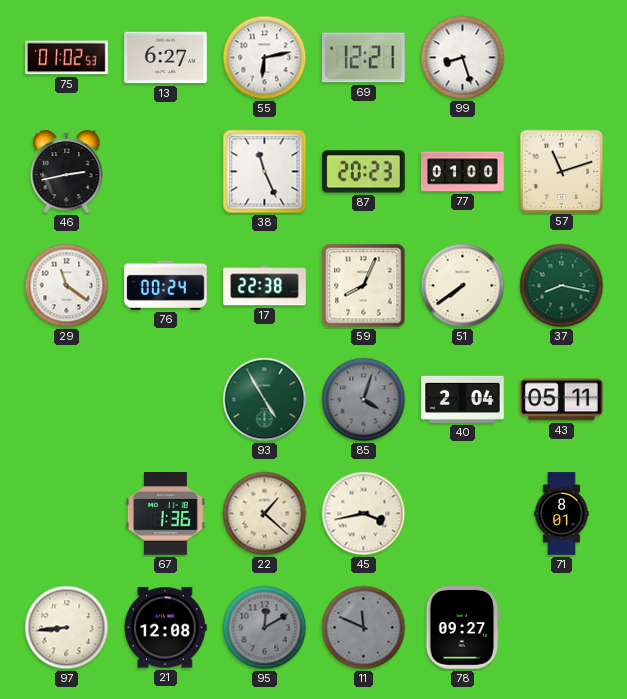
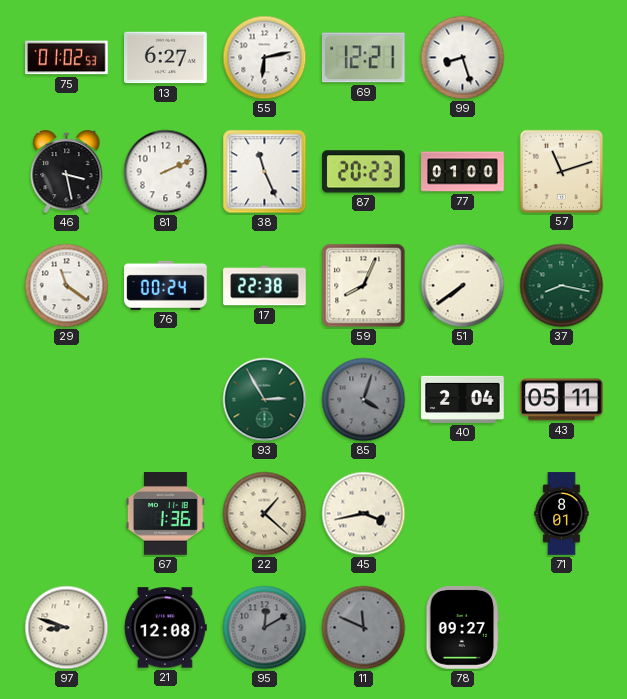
46: 2:43 -> 3:28
81: none -> 2:11
93: 4:55 -> 2:55
97: 8:44 -> 8:48
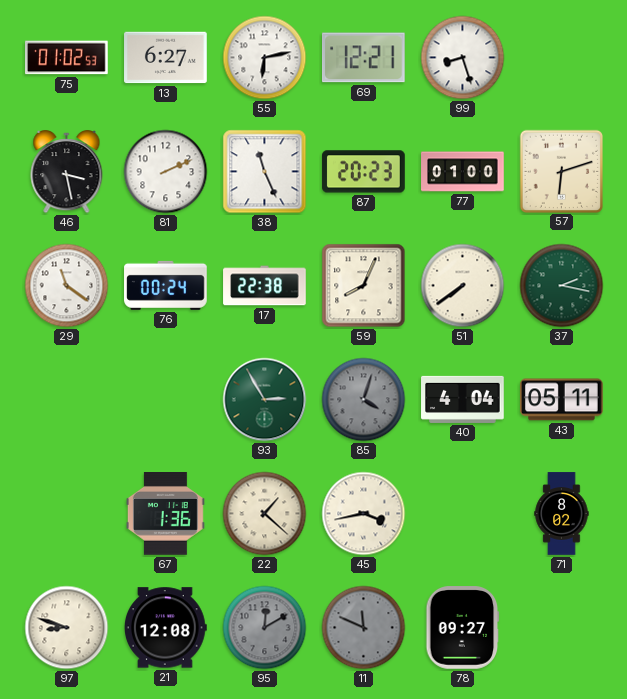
57: 11:12 -> 6:12
37: 8:17 -> 2:17
40: 2:04 -> 4:04
71: 8:01 -> 8:02
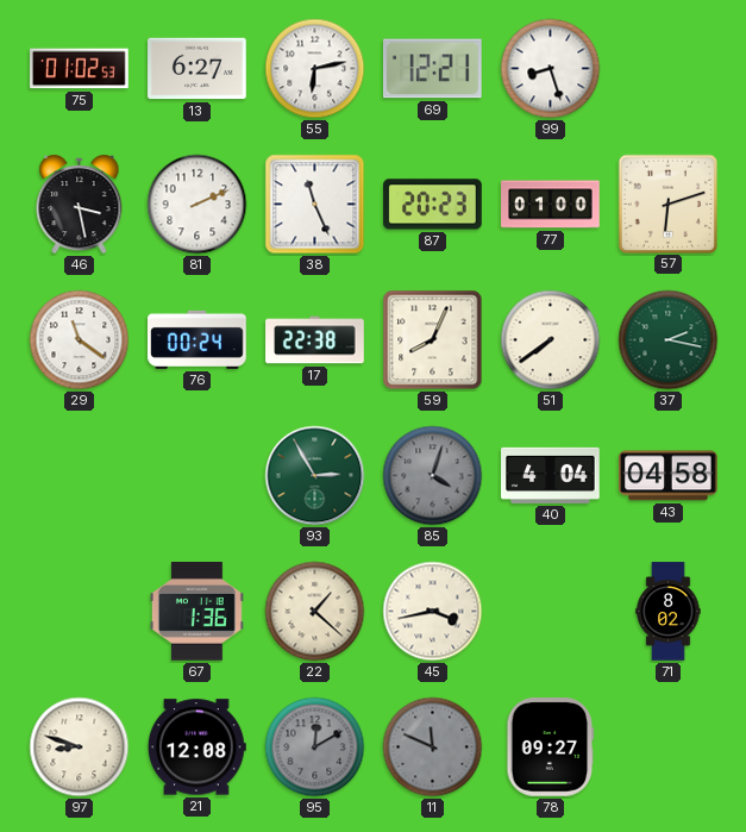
43: 05:11 -> 04:58
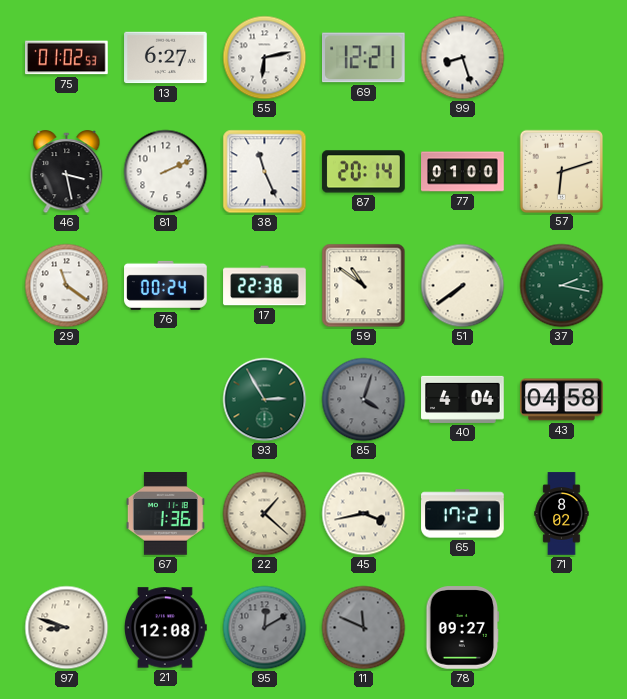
87: 20:23 -> 20:14
59: 8:04 -> 10:51
65: none -> 17:21
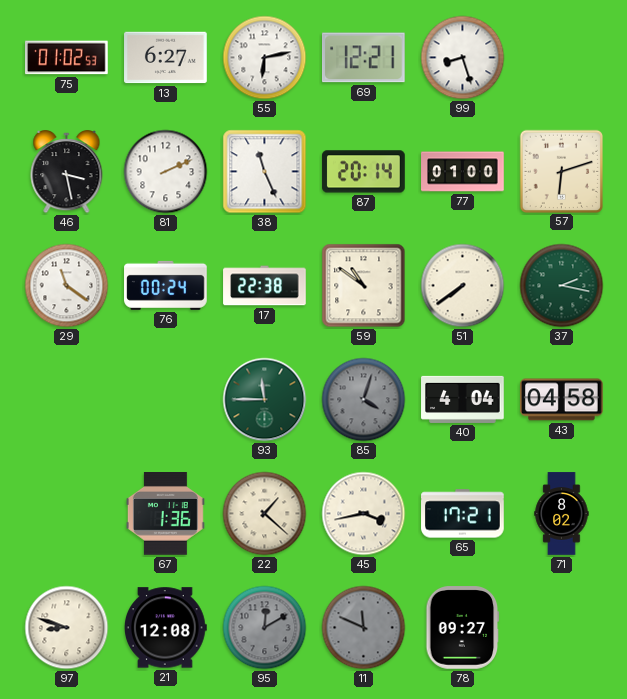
93: 2:55 -> 11:45
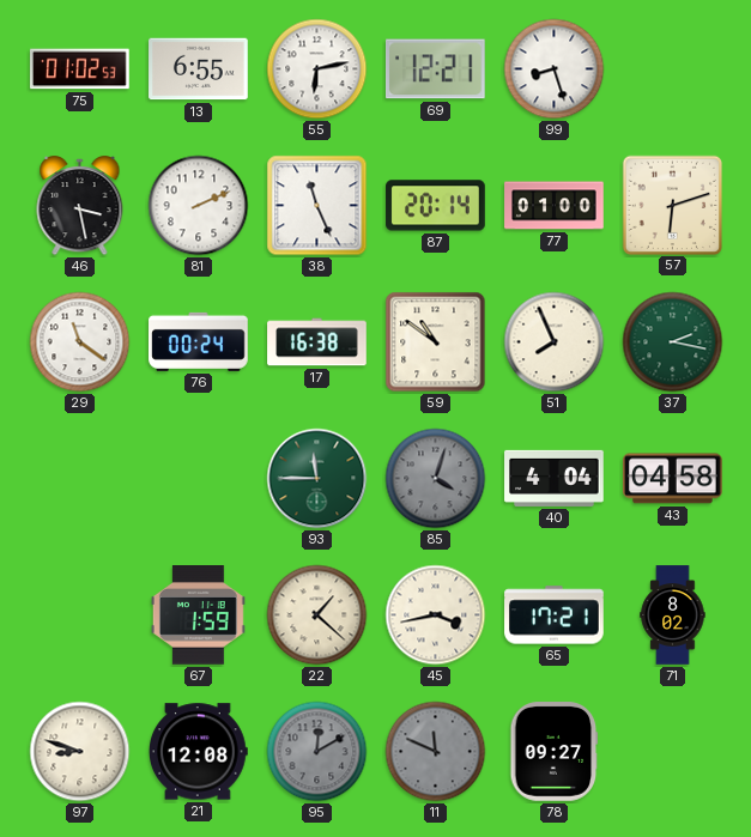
13: 6:27 -> 6:55
17: 22:38 -> 16:38
51: 7:39 -> 7:56
67: 1:36 -> 1:59
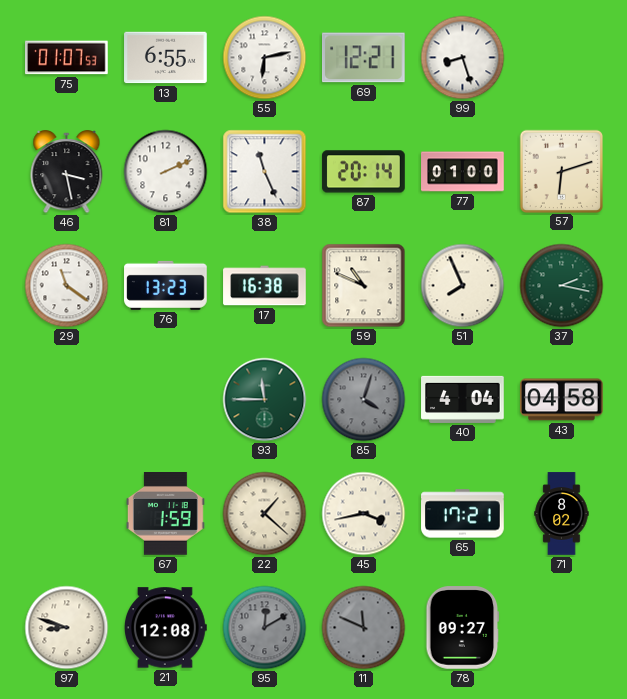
75: 01:02 -> 01:07
76: 00:24 -> 13:23
59: 10:51 -> 10:49
